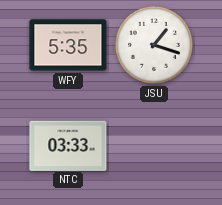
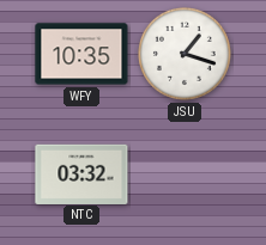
WFY: 5:35 -> 10:35
NTC: 03:33 -> 03:32
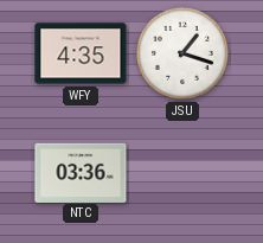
WFY: 10:35 -> 4:35
NTC: 03:32 -> 03:36
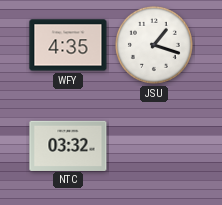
NTC: 03:36 -> 03:32
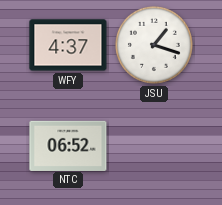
WFY: 4:35 -> 4:37
NTC: 03:32 -> 06:52
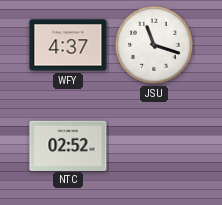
JSU: 1:18 -> 11:18
NTC: 06:52 -> 02:52
